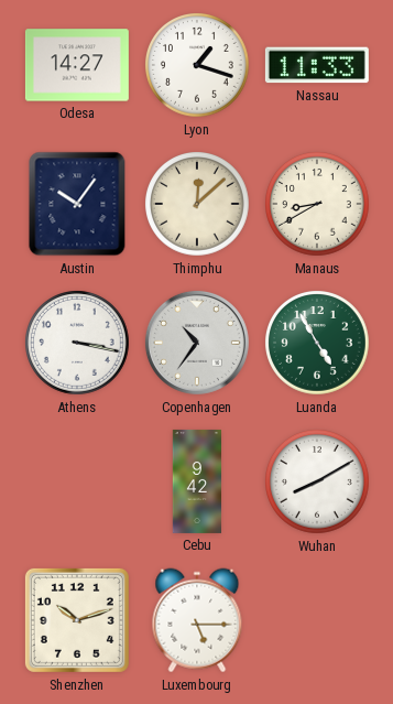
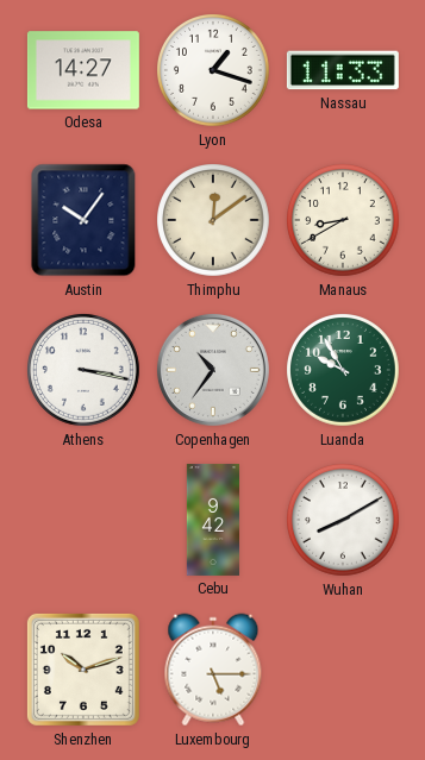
Thimphu: 12:08 -> 12:09
Luanda: 4:55 -> 9:55
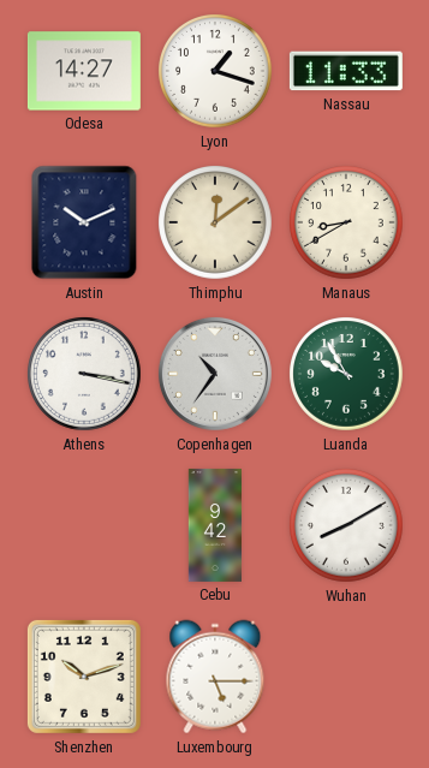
Austin: 10:06 -> 10:11
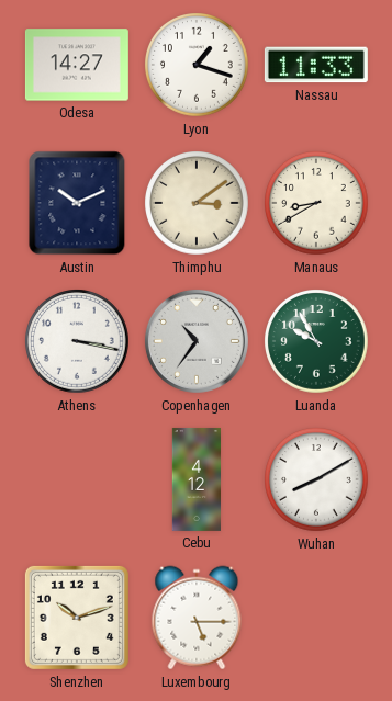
Thimphu: 12:09 -> 3:09
Cebu: 9:42 -> 4:12
